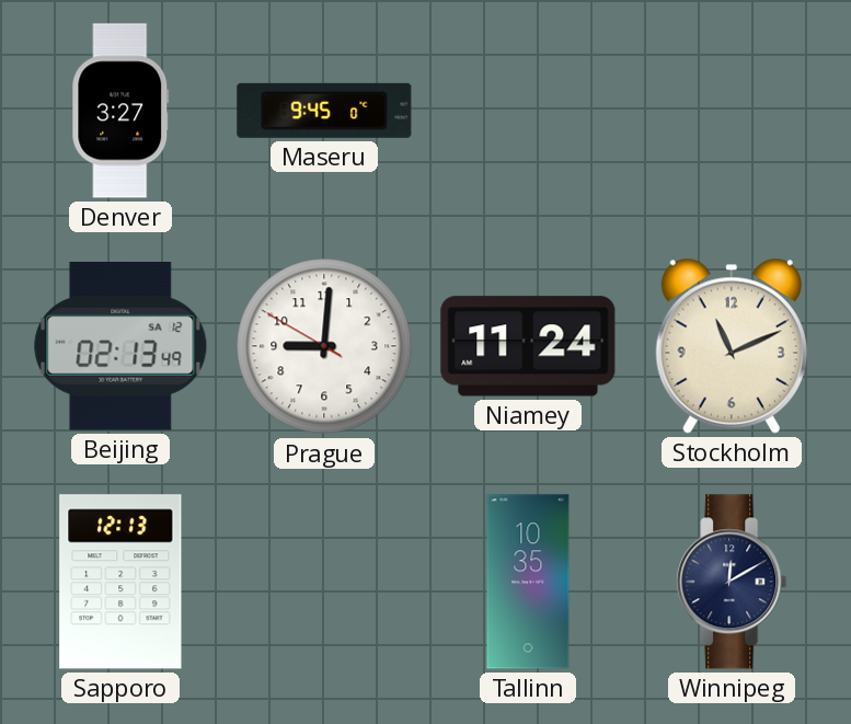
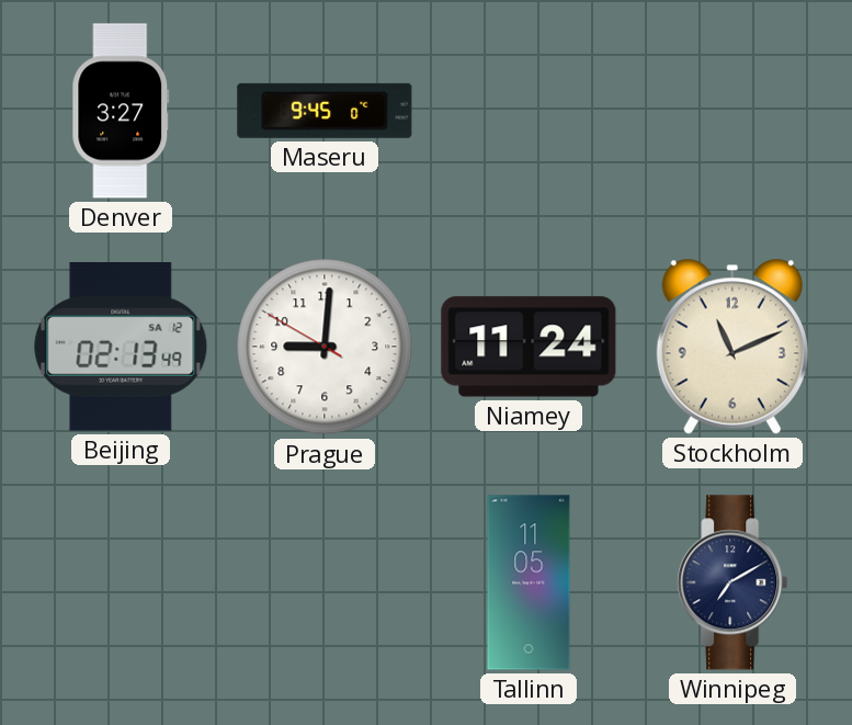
Sapporo: 12:13 -> none
Tallinn: 10:35 -> 11:05
Winnipeg: 12:10 -> 7:10
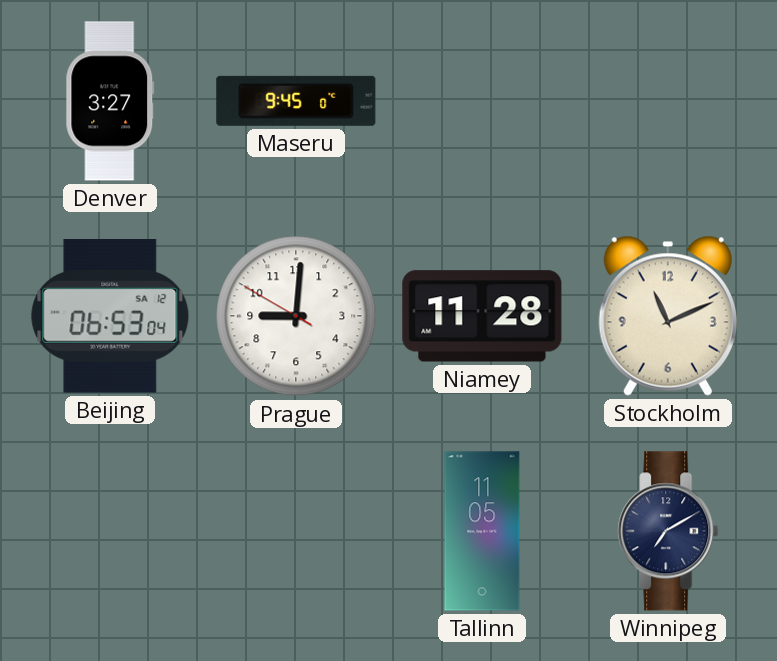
Beijing: 02:13 -> 06:53
Niamey: 11:24 -> 11:28
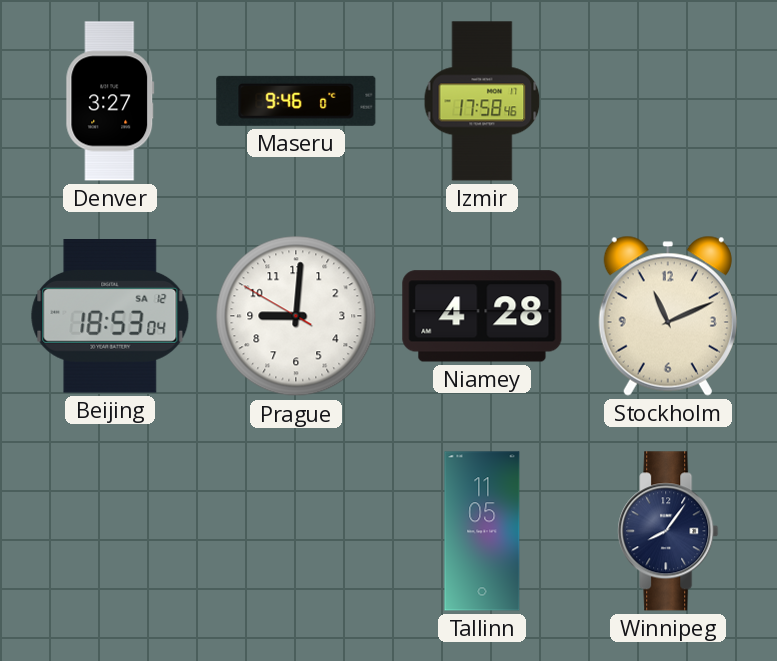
Maseru: 9:45 -> 9:46
Izmir: none -> 17:58
Beijing: 06:53 -> 18:53
Niamey: 11:28 -> 4:28
Winnipeg: 7:10 -> 8:06
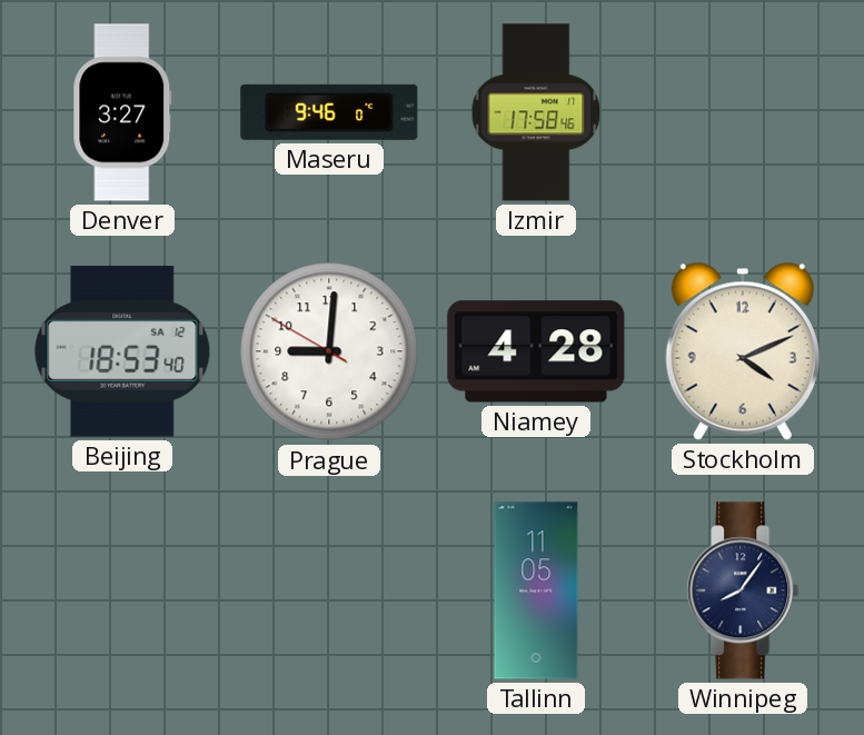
Beijing: 18:53:04 -> 18:53:40
Stockholm: 11:11 -> 4:11
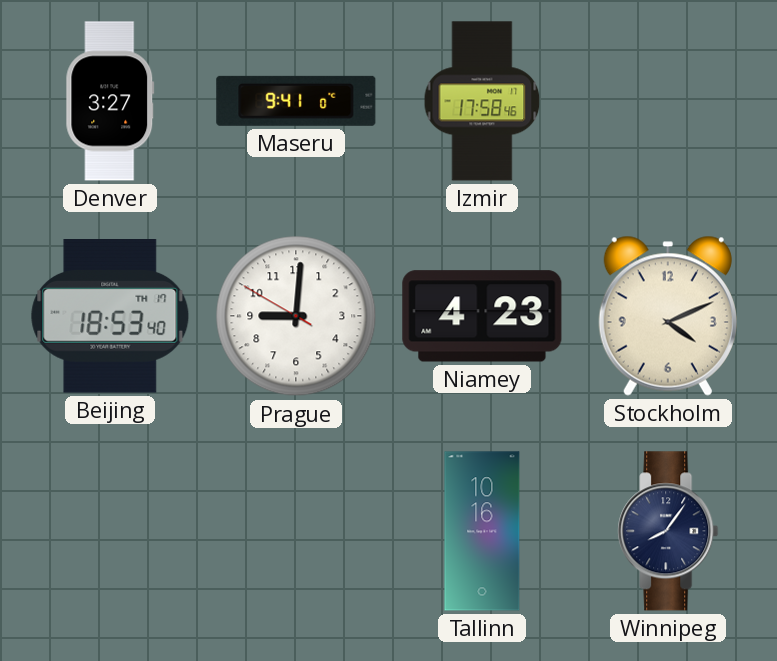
Maseru: 9:46 -> 9:41
Beijing date: SA 12 -> TH 17
Niamey: 4:28 -> 4:23
Tallinn: 11:05 -> 10:16
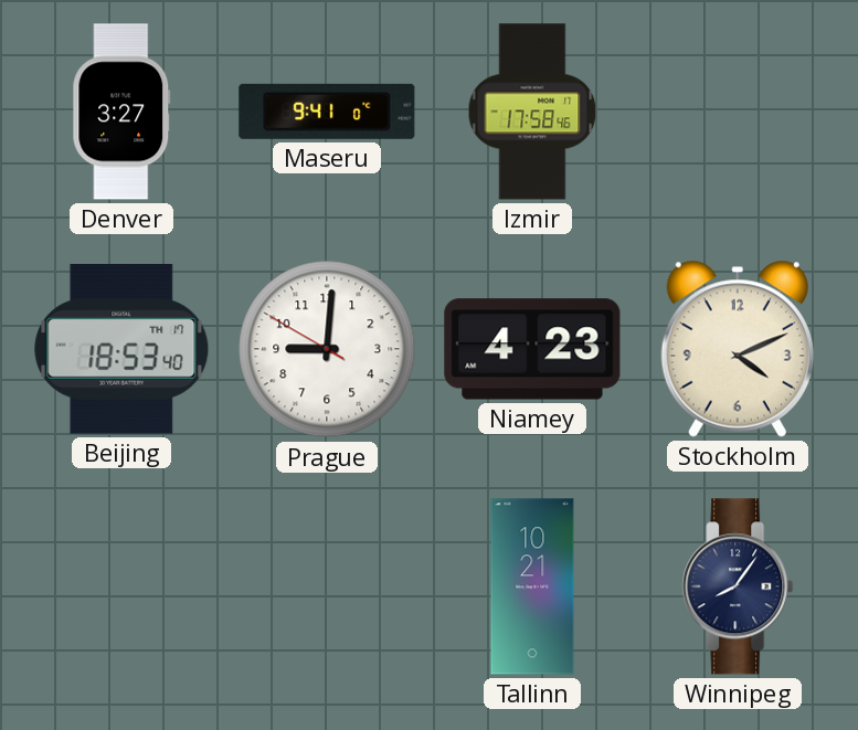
Tallinn: 10:16 -> 10:21
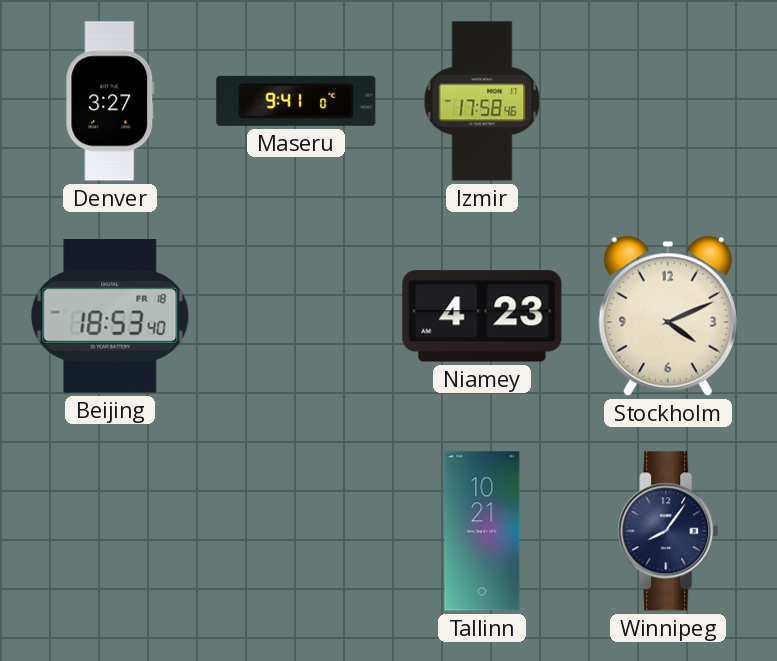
Beijing date: TH 17 -> FR 18
Prague: 9:00 -> none
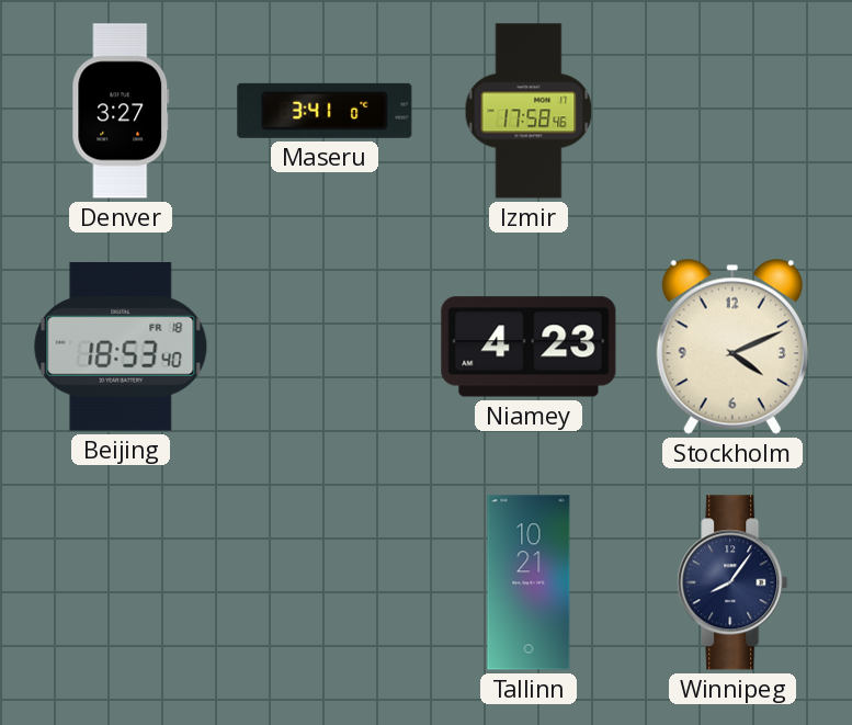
Maseru: 9:41 -> 3:41
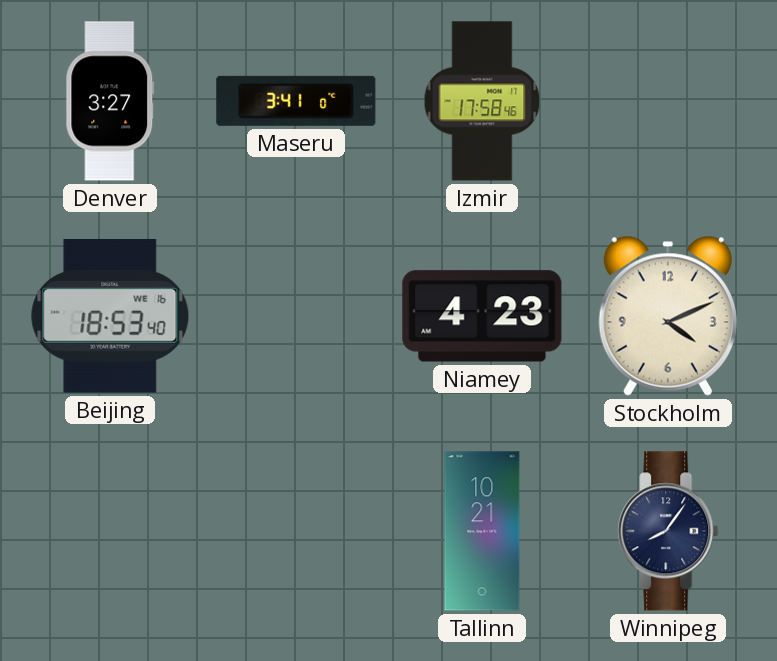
Beijing date: FR 18 -> WE 16
